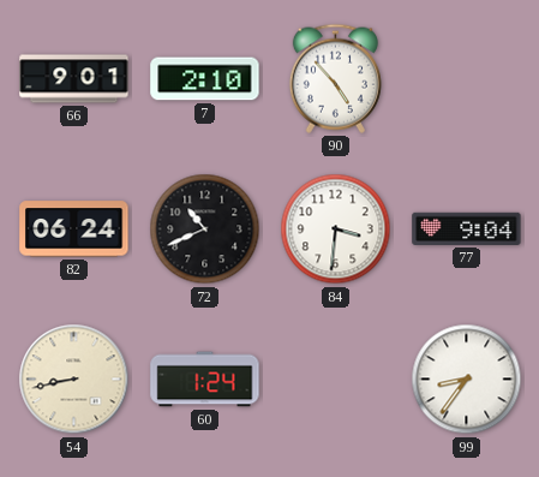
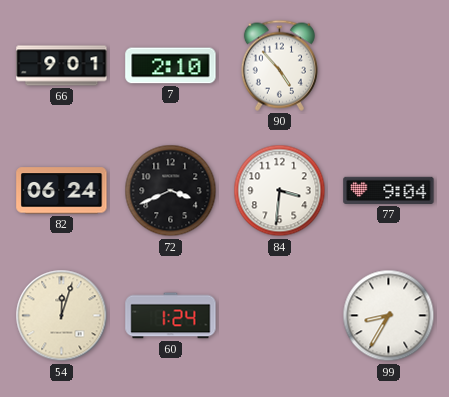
72: 10:41 -> 3:41
54: 8:43 -> 12:03
99: 8:36 -> 8:35
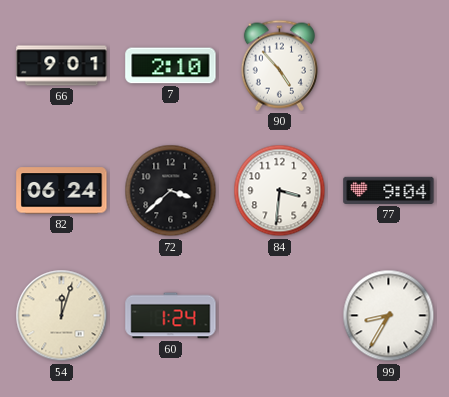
72: 3:41 -> 3:38
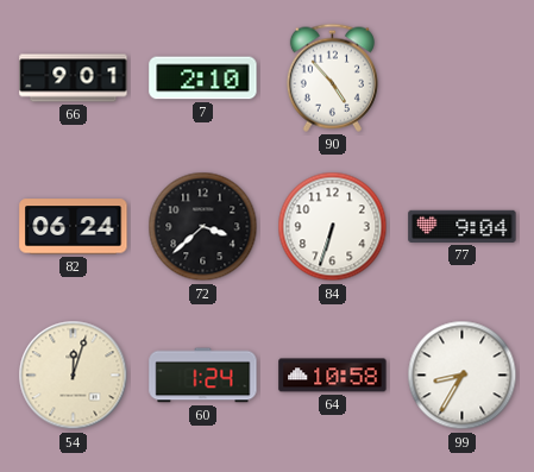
84: 3:31 -> 6:33
64: none -> 10:58
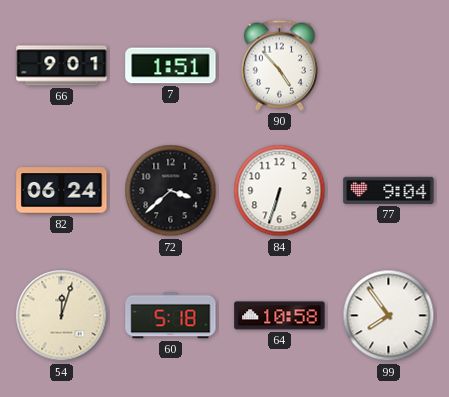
7: 2:10 -> 1:51
60: 1:24 -> 5:18
99: 8:35 -> 7:54
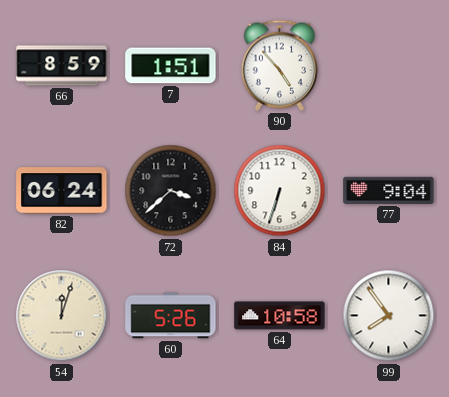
66: 9:01 -> 8:59
60: 5:18 -> 5:26
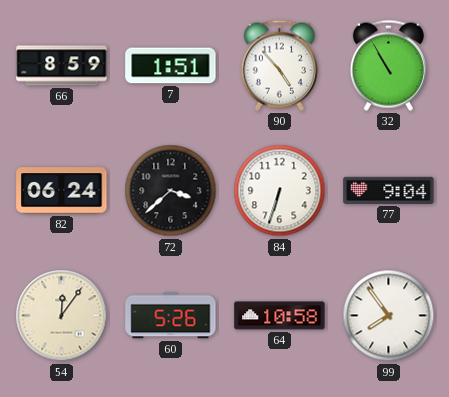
32: none -> 10:55
54: 12:03 -> 12:06
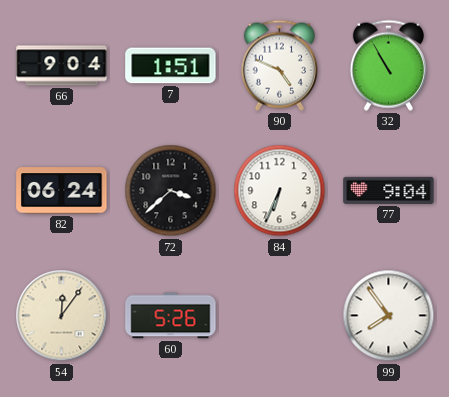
66: 8:59 -> 9:04
90: 4:53 -> 4:49
84: 6:33 -> 6:34
64: 10:58 -> none
